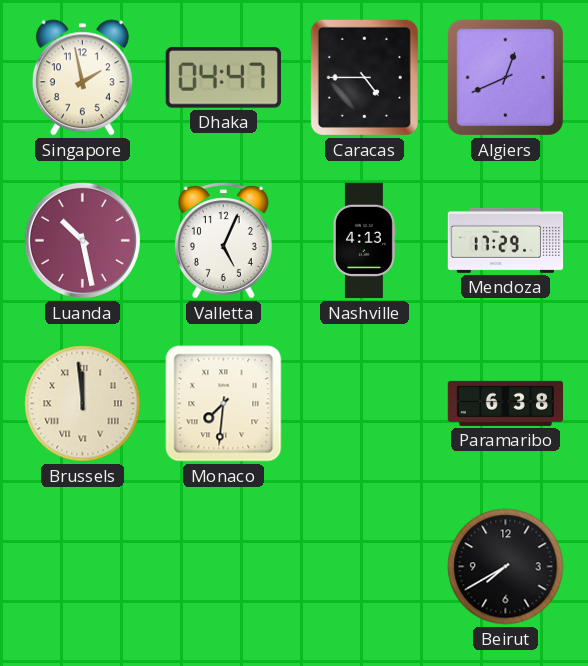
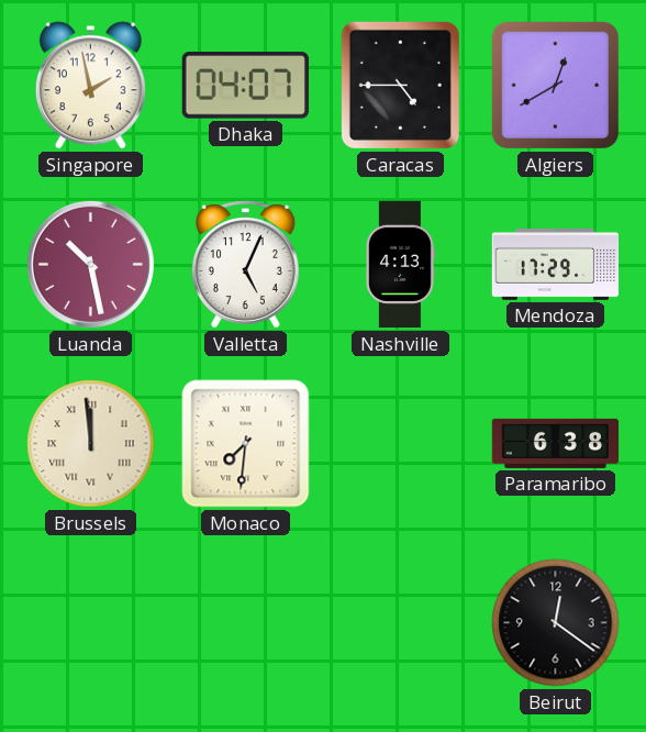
Dhaka: 04:47 -> 04:07
Algiers: 12:41 -> 12:40
Beirut: 7:40 -> 12:21
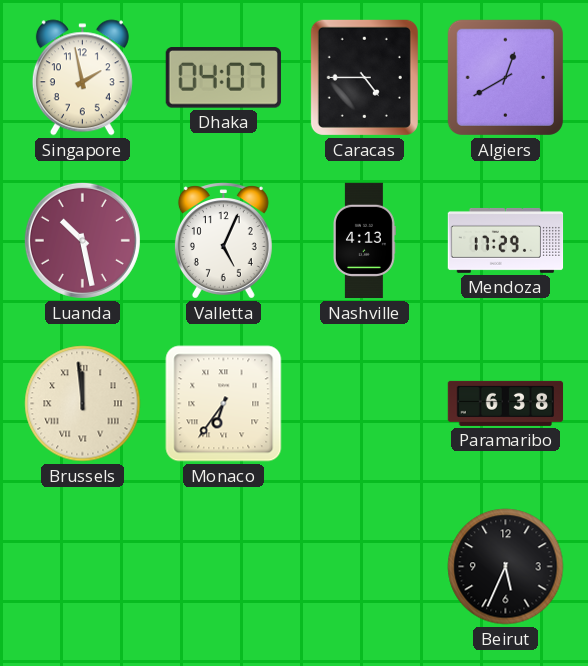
Monaco: 7:31 -> 6:36
Beirut: 12:21 -> 5:34
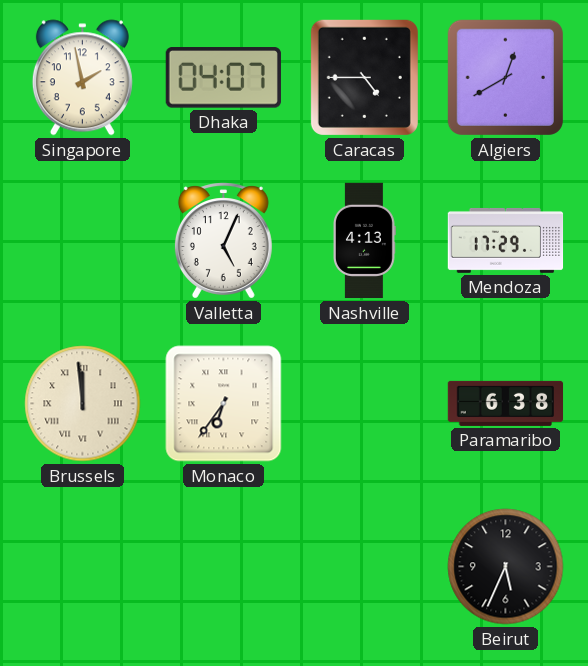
Luanda: 10:28 -> none
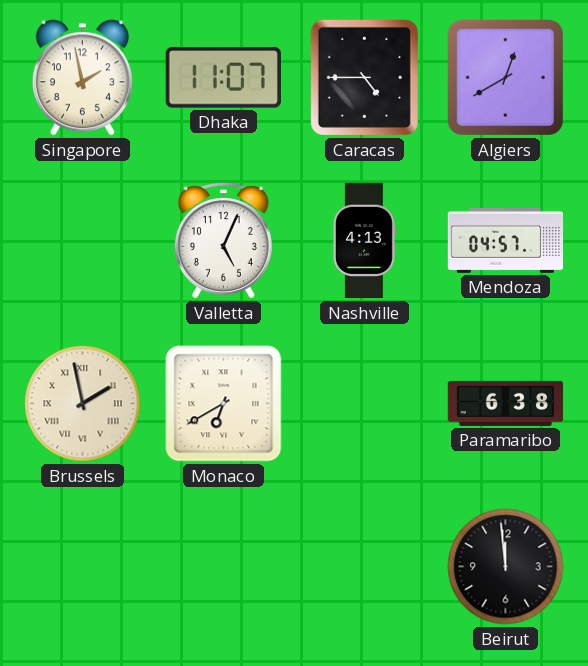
Dhaka: 04:07 -> 11:07
Mendoza: 17:29 -> 04:57
Brussels: 11:59 -> 1:58
Monaco: 6:36 -> 6:40
Beirut: 5:34 -> 11:59
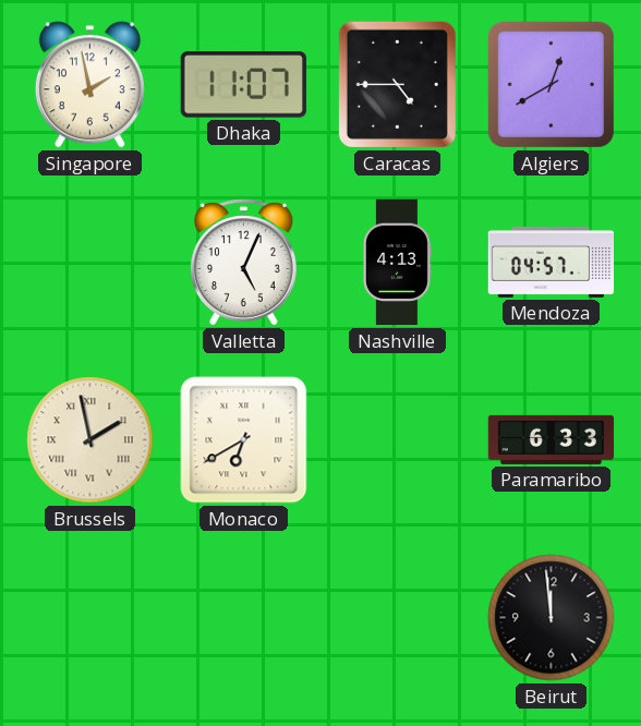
Paramaribo: 6:38 -> 6:33
